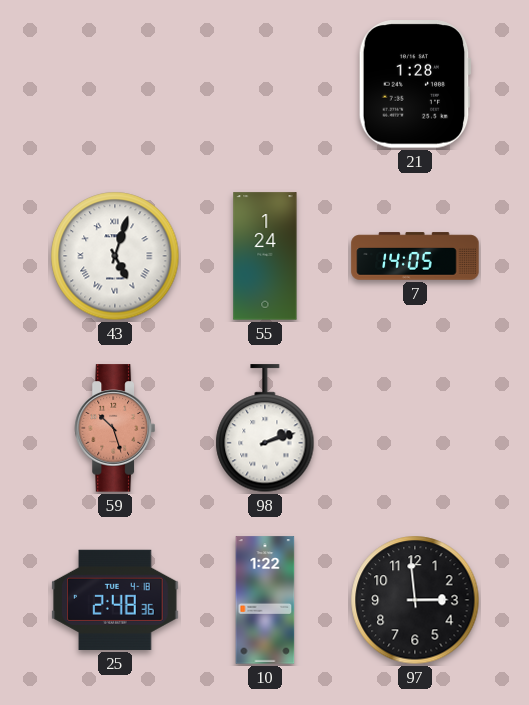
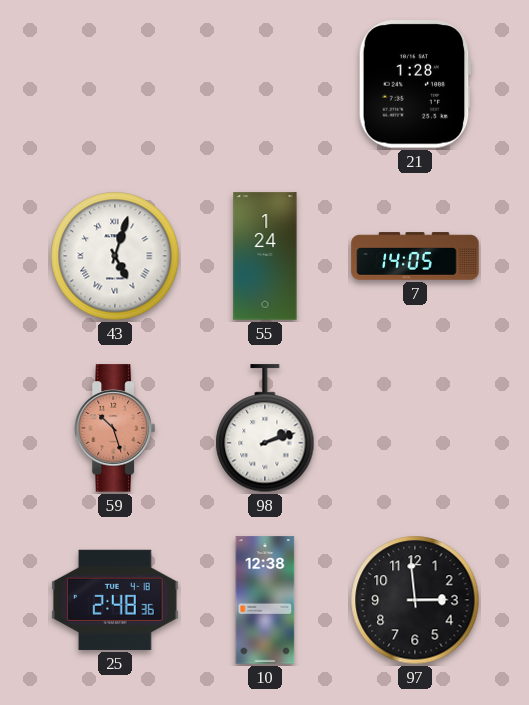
10: 1:22 -> 12:38
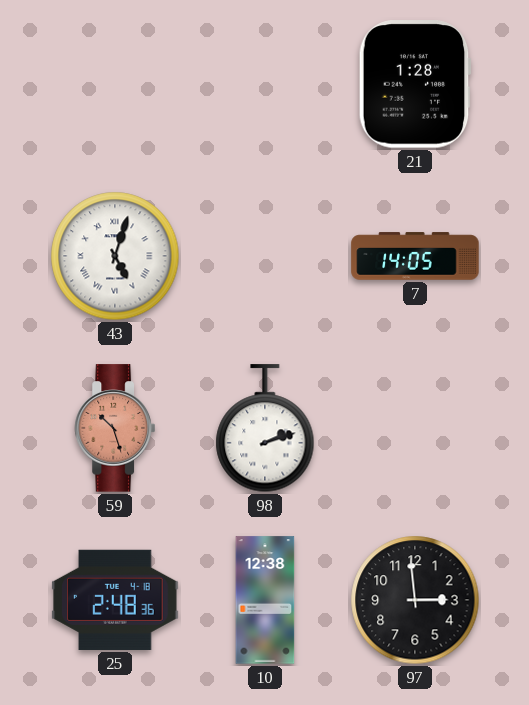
55: 1:24 -> none
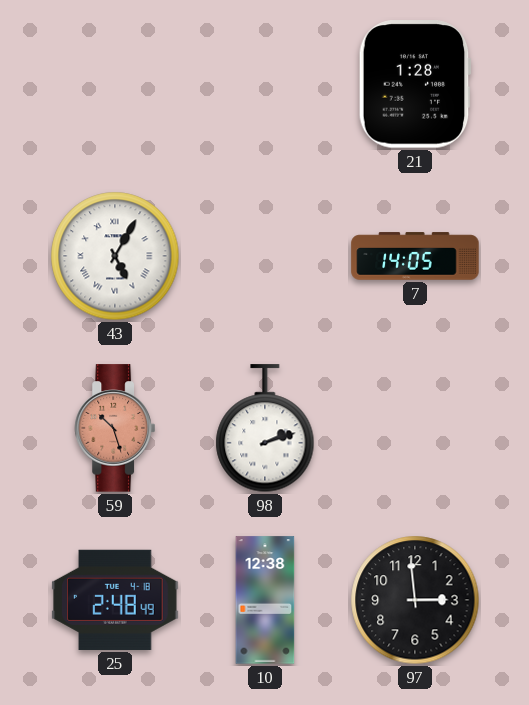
43: 5:03 -> 5:05
25: 2:48:36 -> 2:48:49
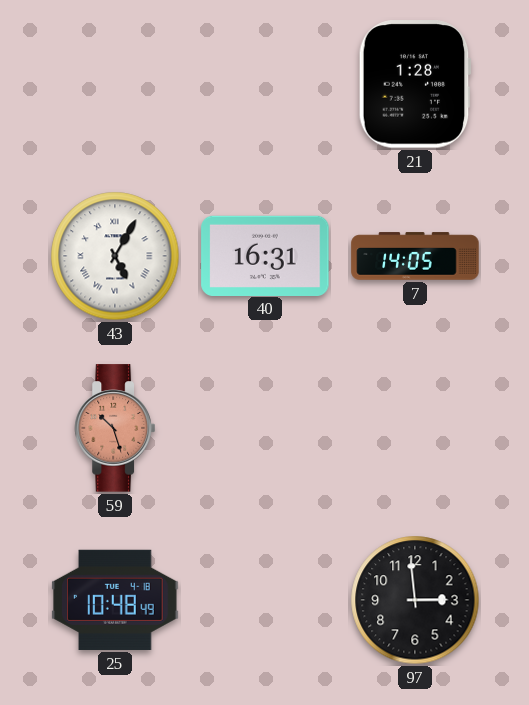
40: none -> 16:31
98: 2:12 -> none
25: 2:48 -> 10:48
10: 12:38 -> none
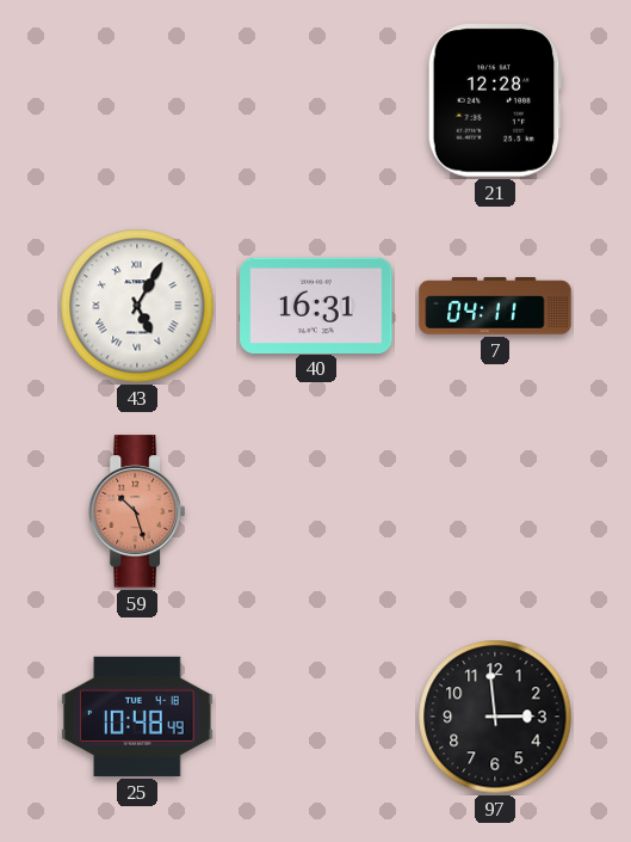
21: 1:28 -> 12:28
7: 14:05 -> 04:11
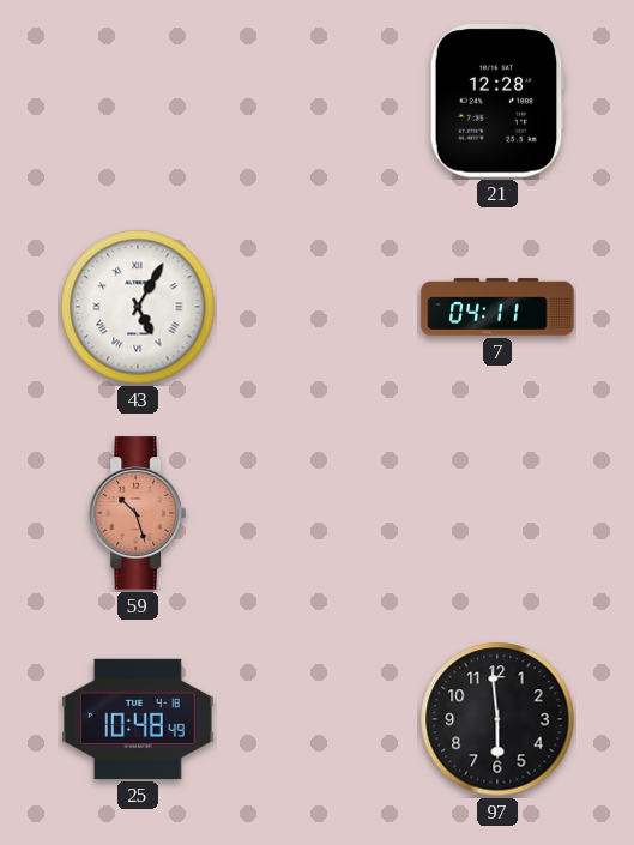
40: 16:31 -> none
97: 2:59 -> 5:59
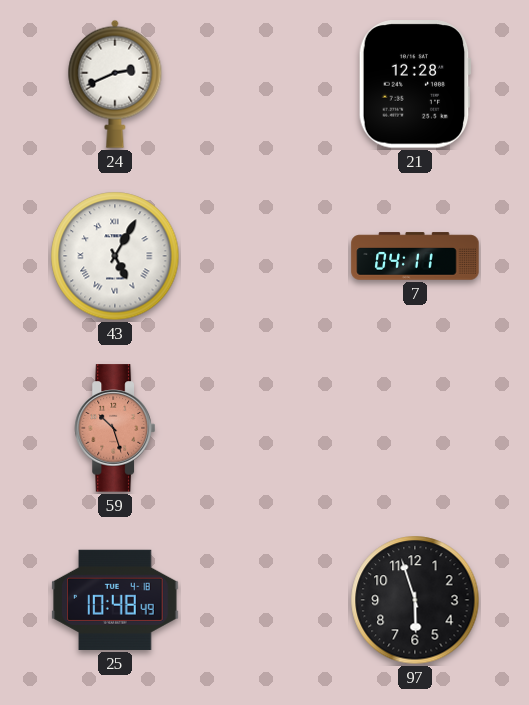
24: none -> 2:41
97: 5:59 -> 5:57
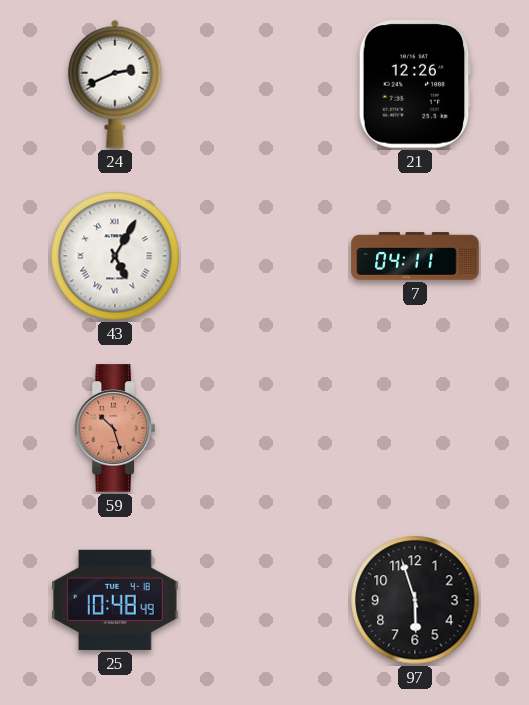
21: 12:28 -> 12:26
